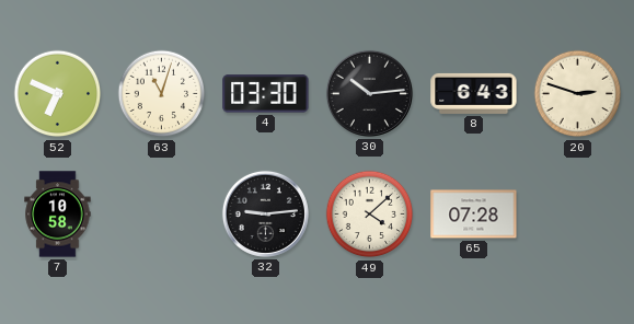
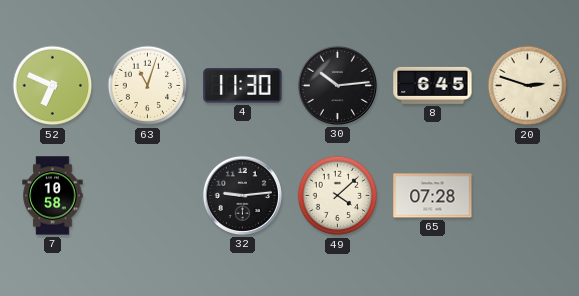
4: 03:30 -> 11:30
8: 6:43 -> 6:45
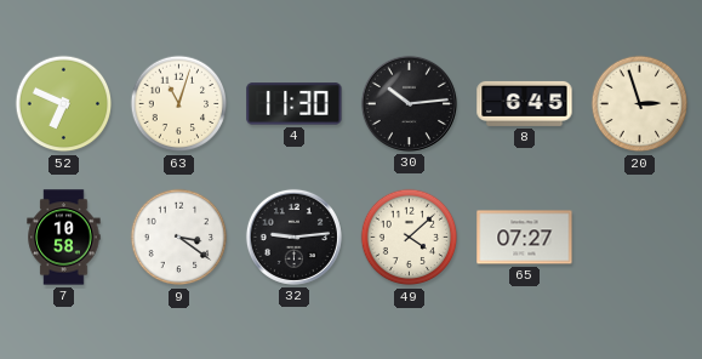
20: 2:48 -> 2:57
9: none -> 3:21
65: 07:28 -> 07:27
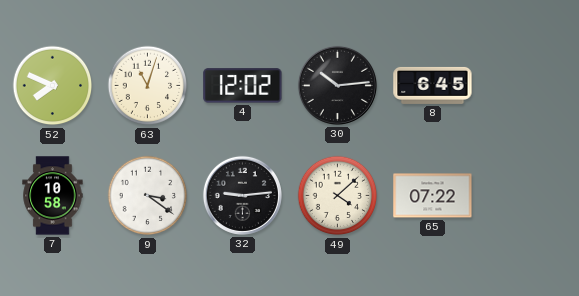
52: 6:49 -> 7:49
4: 11:30 -> 12:02
20: 2:57 -> none
65: 07:27 -> 07:22
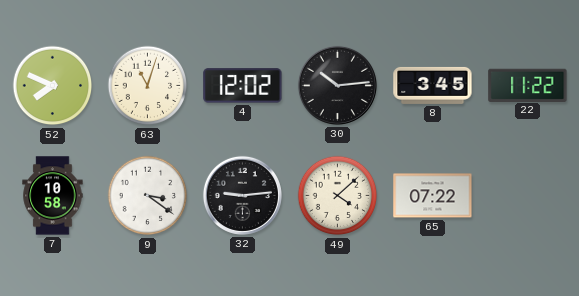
8: 6:45 -> 3:45
22: none -> 11:22
